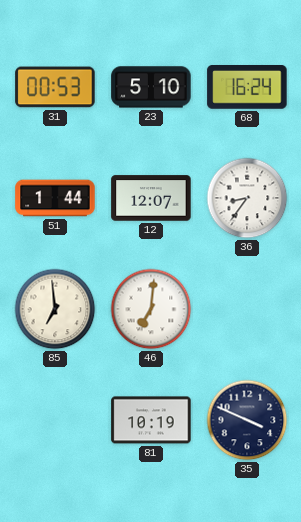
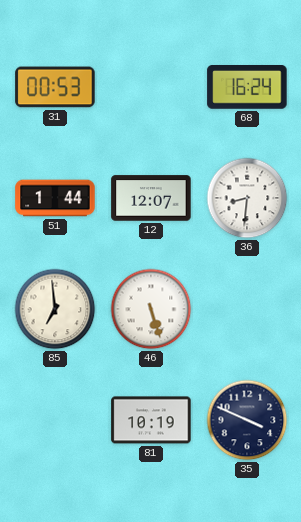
23: 5:10 -> none
36: 8:36 -> 8:31
46: 7:01 -> 5:27
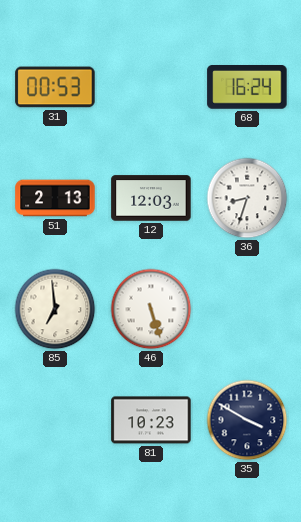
51: 1:44 -> 2:13
12: 12:07 -> 12:03
36: 8:31 -> 8:33
81: 10:19 -> 10:23
35: 3:49 -> 3:50
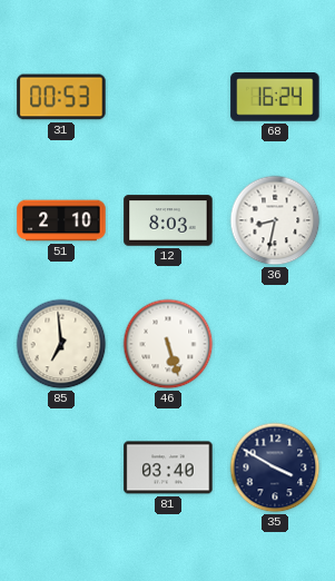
51: 2:13 -> 2:10
12: 12:03 -> 8:03
36: 8:33 -> 8:32
81: 10:23 -> 03:40
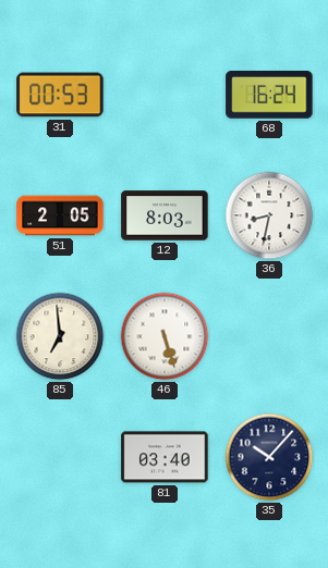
51: 2:10 -> 2:05
35: 3:50 -> 10:07
